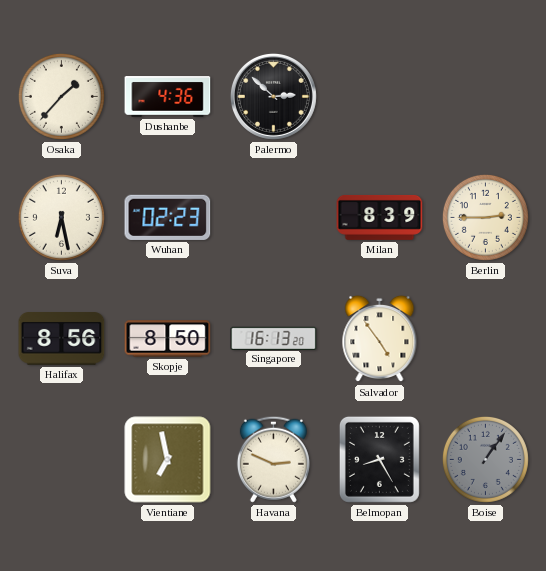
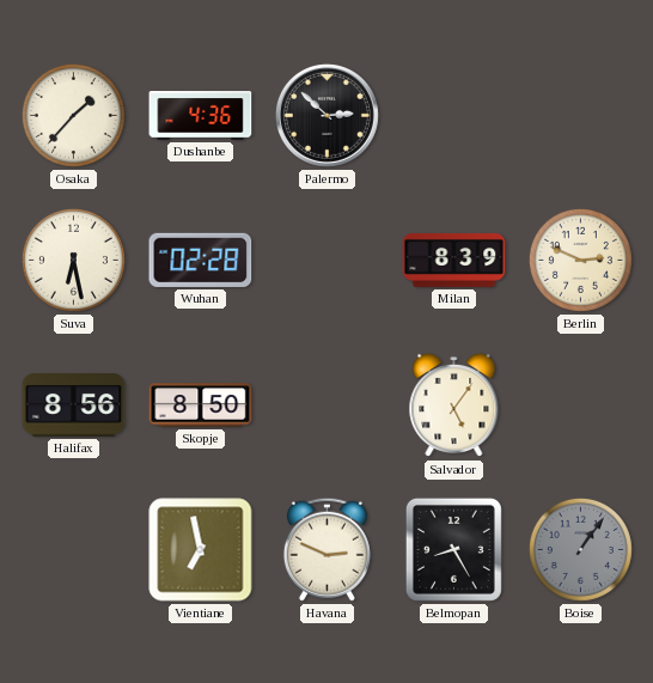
Wuhan: 02:23 -> 02:28
Berlin: 2:45 -> 2:49
Singapore: 16:13 -> none
Salvador: 4:54 -> 5:06
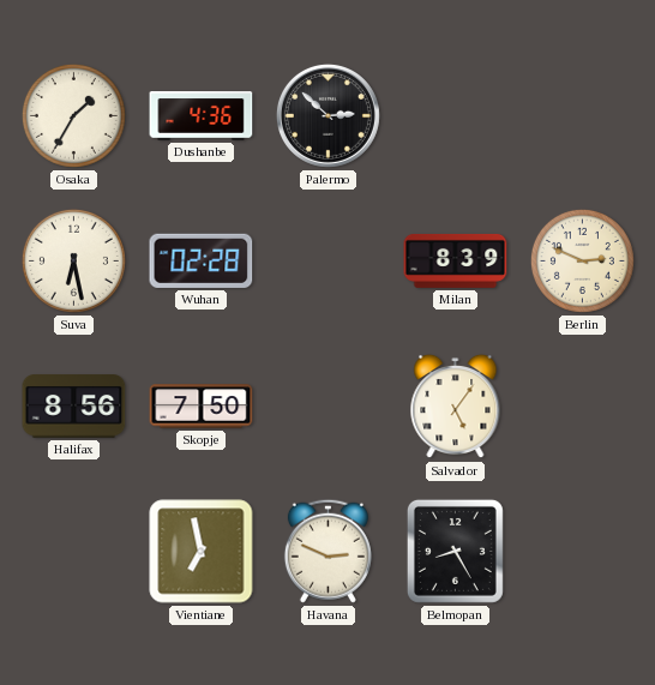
Osaka: 1:37 -> 1:35
Skopje: 8:50 -> 7:50
Boise: 1:06 -> none
